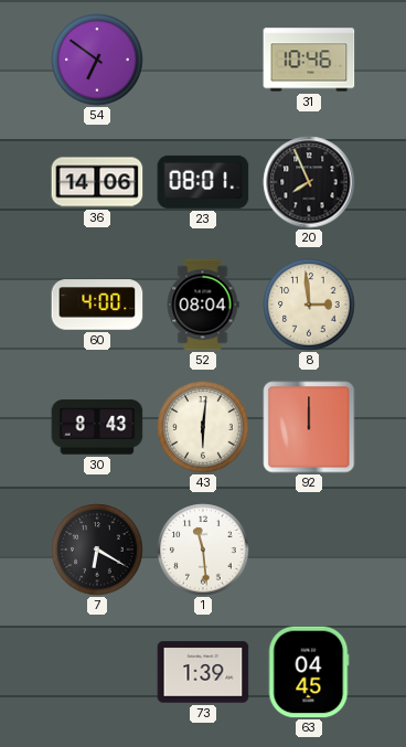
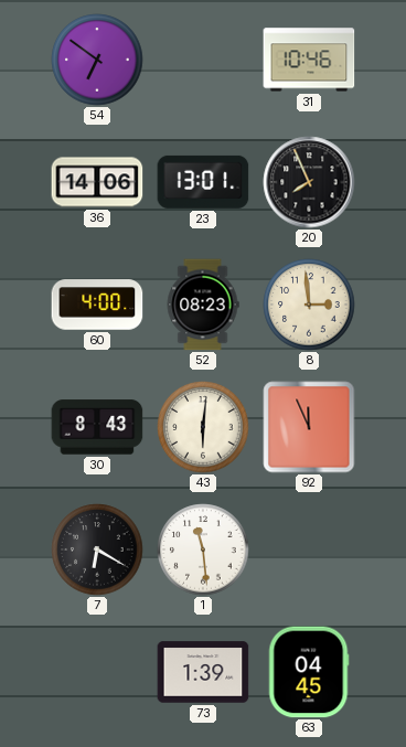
23: 08:01 -> 13:01
52: 08:04 -> 08:23
92: 12:00 -> 11:56
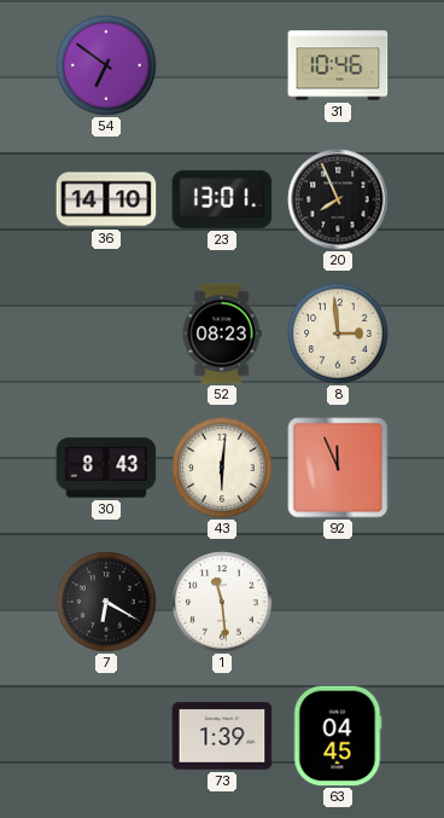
36: 14:06 -> 14:10
60: 4:00 -> none
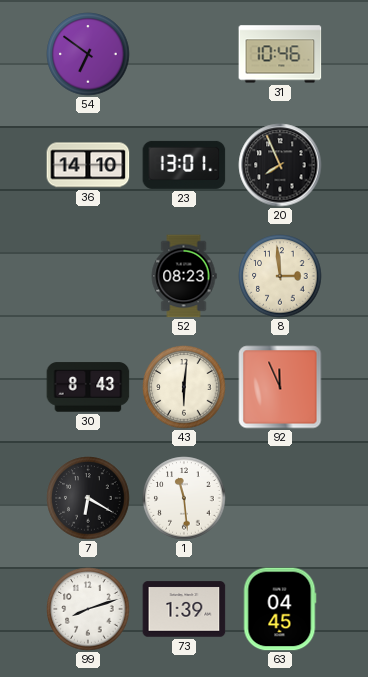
99: none -> 8:12
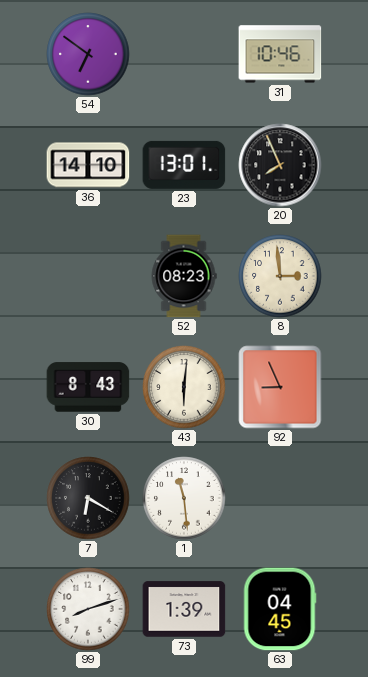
92: 11:56 -> 8:56
